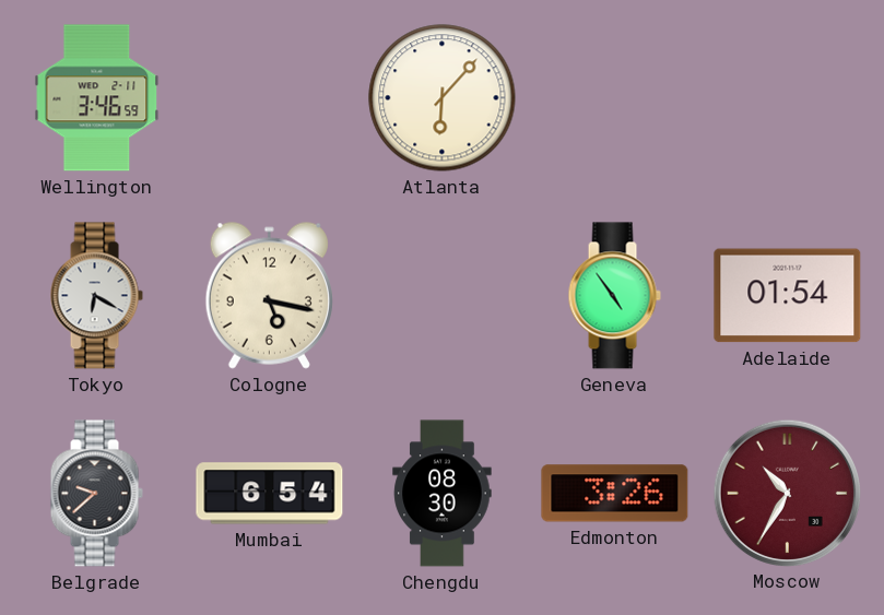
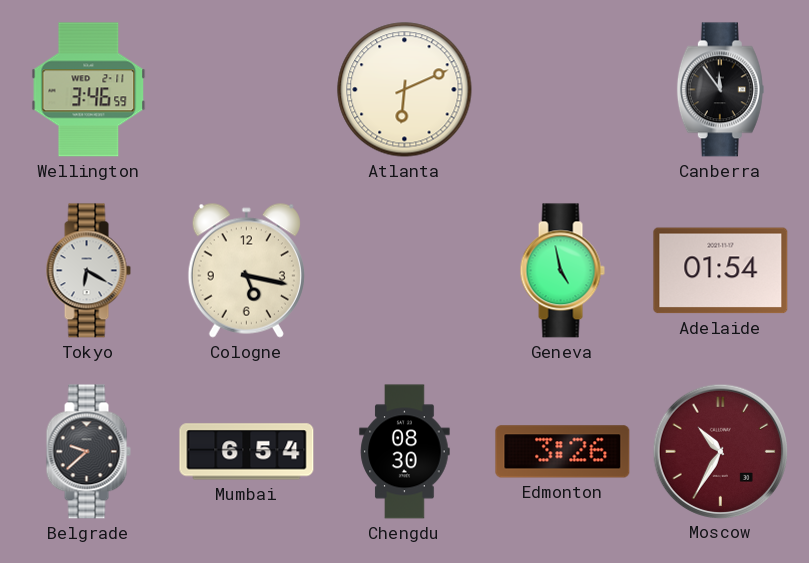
Atlanta: 6:07 -> 6:11
Canberra: none -> 11:54
Geneva: 4:54 -> 4:58
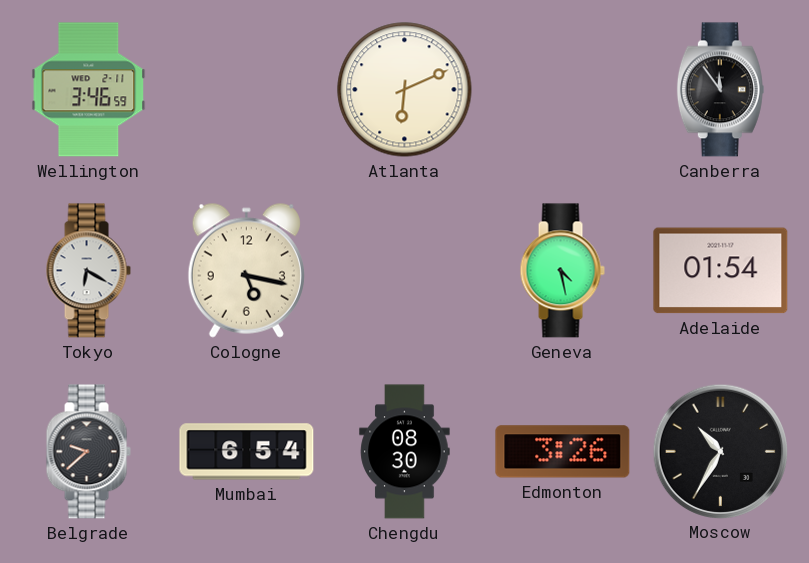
Geneva: 4:58 -> 4:28
Moscow dial: burgundy -> black
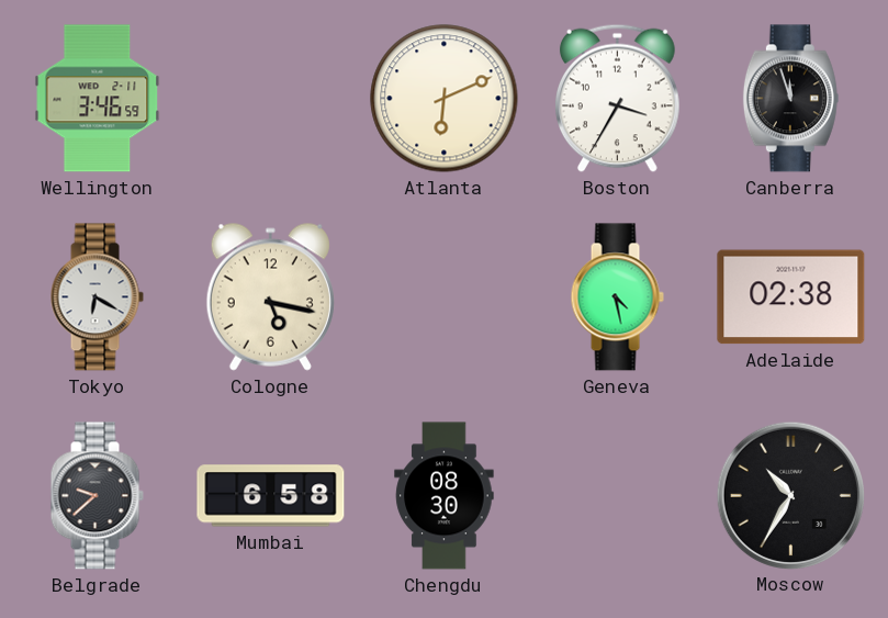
Boston: none -> 3:35
Canberra: 11:54 -> 11:57
Adelaide: 01:54 -> 02:38
Mumbai: 6:54 -> 6:58
Edmonton: 3:26 -> none
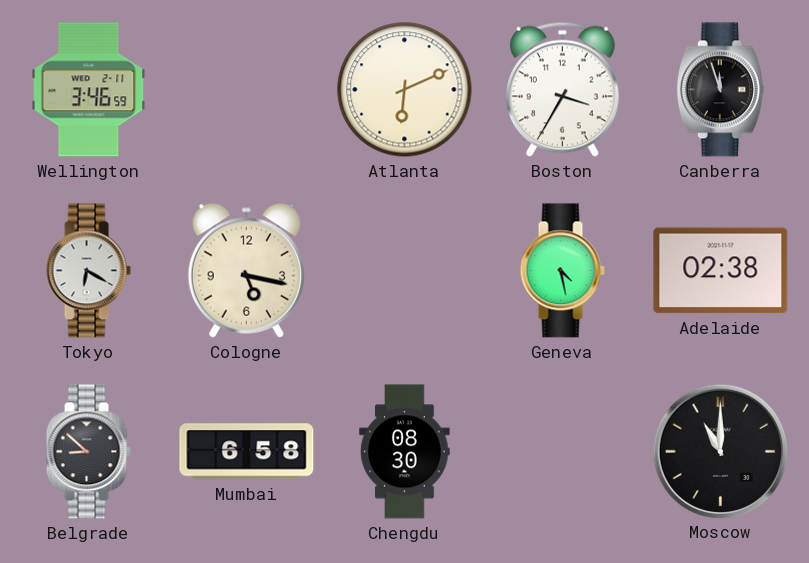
Belgrade: 9:38 -> 8:52
Moscow: 10:35 -> 11:00
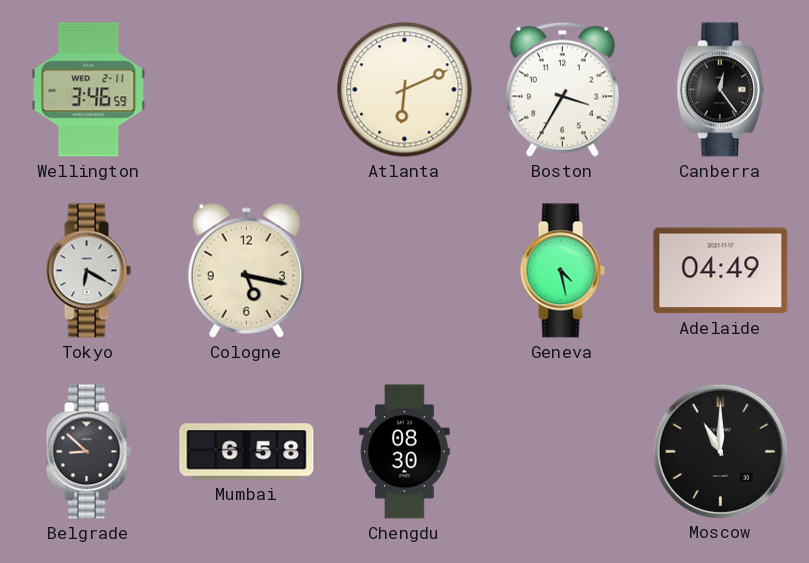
Canberra: 11:57 -> 12:24
Adelaide: 02:38 -> 04:49
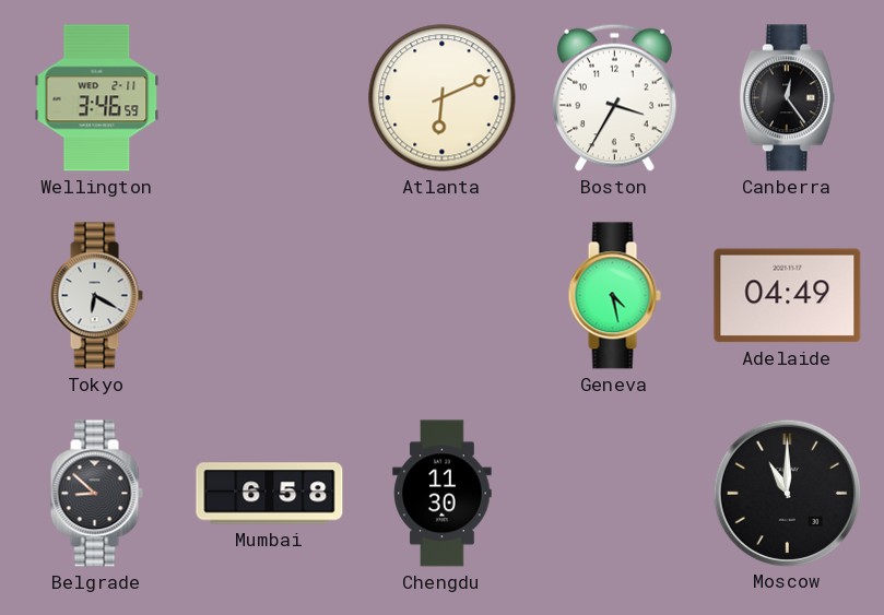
Cologne: 5:17 -> none
Chengdu: 08:30 -> 11:30
